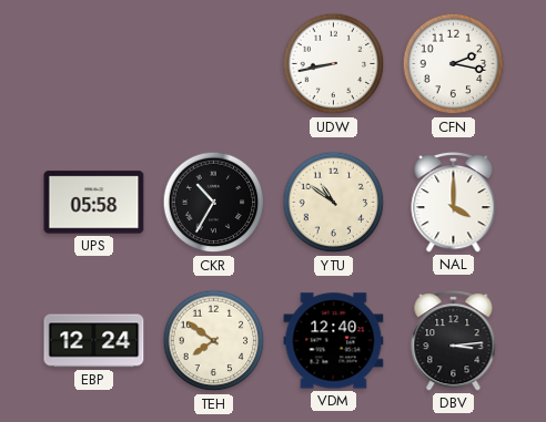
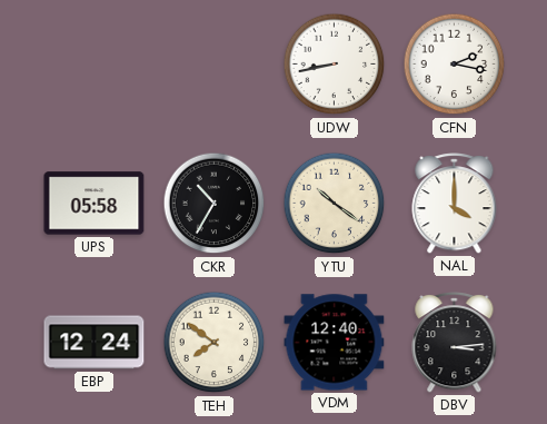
YTU: 10:51 -> 10:21
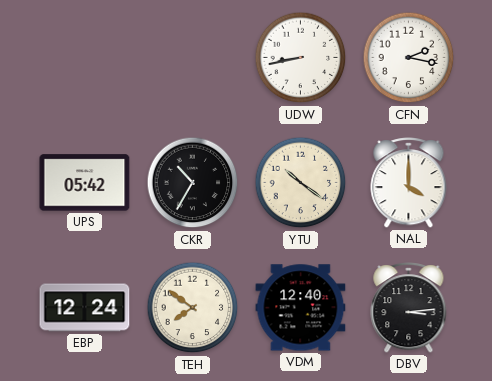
UPS: 05:58 -> 05:42
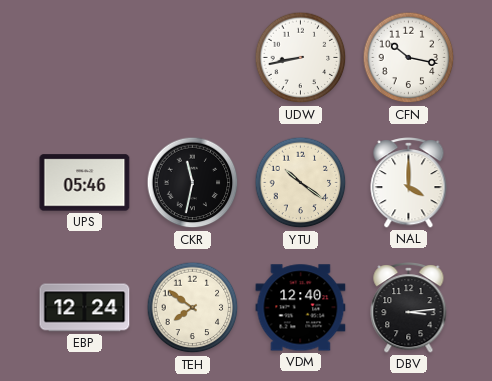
CFN: 2:17 -> 10:17
UPS: 05:42 -> 05:46
CKR: 10:35 -> 11:32
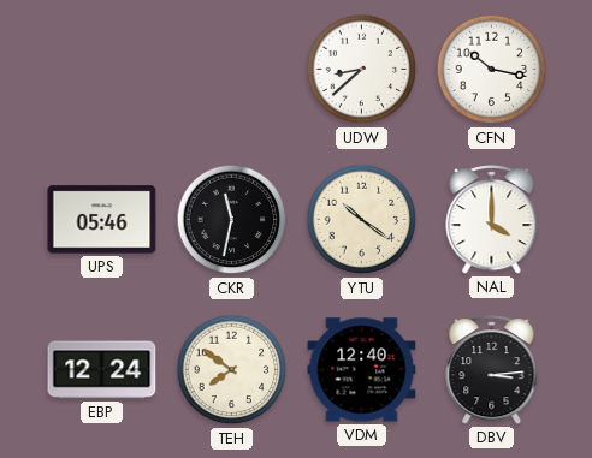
UDW: 8:43 -> 8:38
